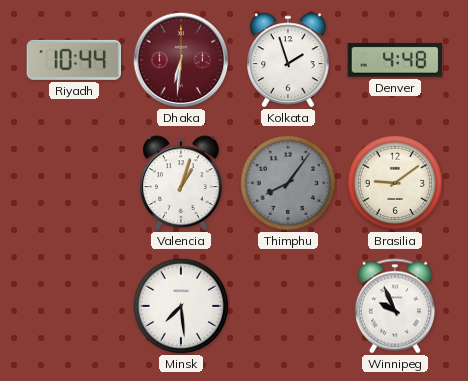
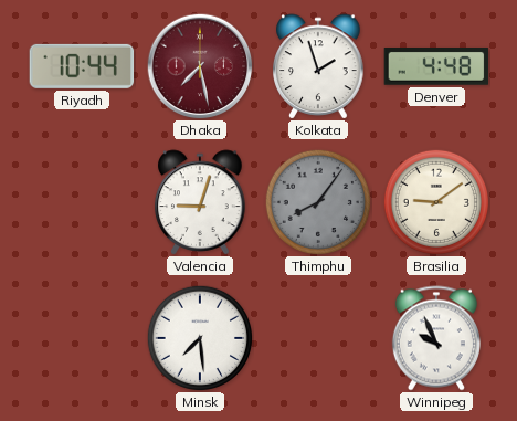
Dhaka: 6:31 -> 7:28
Valencia: 1:03 -> 9:03
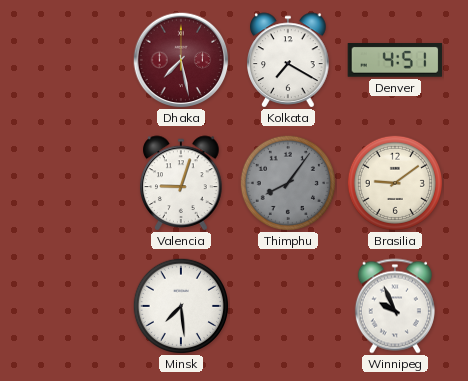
Riyadh: 10:44 -> none
Kolkata: 1:57 -> 7:20
Denver: 4:48 -> 4:51
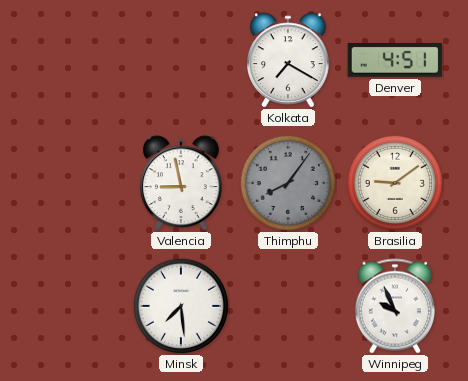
Dhaka: 7:28 -> none
Valencia: 9:03 -> 8:58
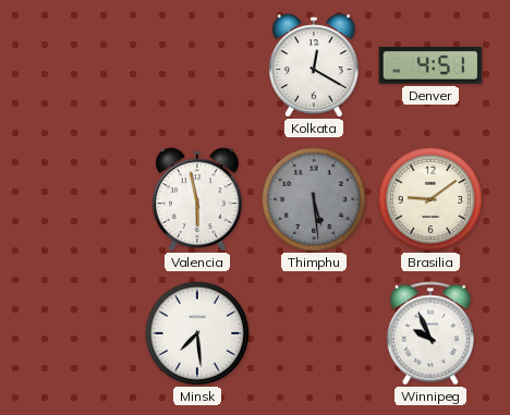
Kolkata: 7:20 -> 12:20
Valencia: 8:58 -> 5:58
Thimphu: 8:06 -> 5:29
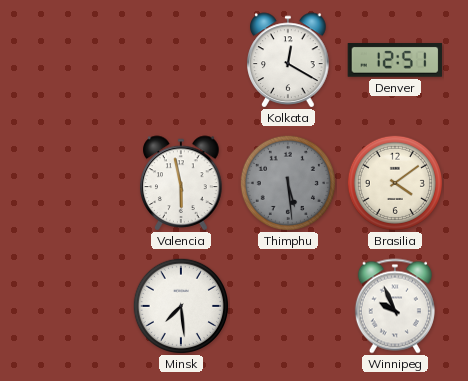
Denver: 4:51 -> 12:51
Brasilia: 9:09 -> 4:09
